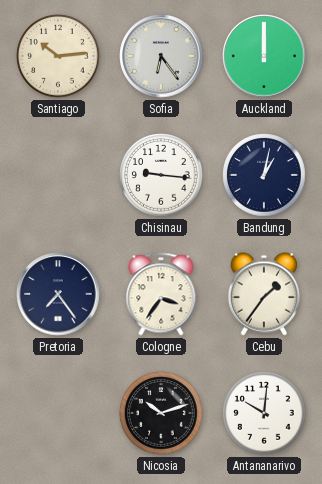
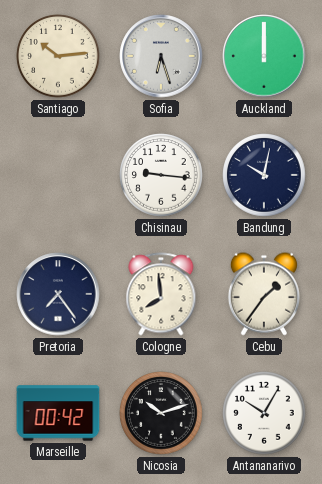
Sofia: 6:24 -> 6:27
Bandung: 1:02 -> 10:02
Cologne: 3:36 -> 7:59
Marseille: none -> 00:42
Antananarivo: 10:01 -> 10:05
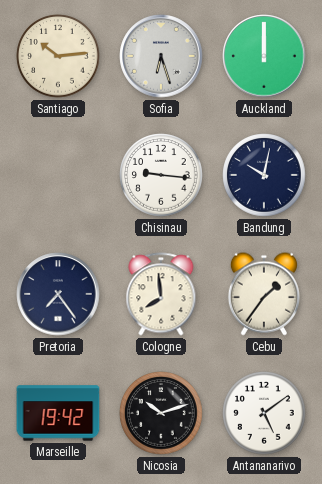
Marseille: 00:42 -> 19:42
Antananarivo: 10:05 -> 5:09
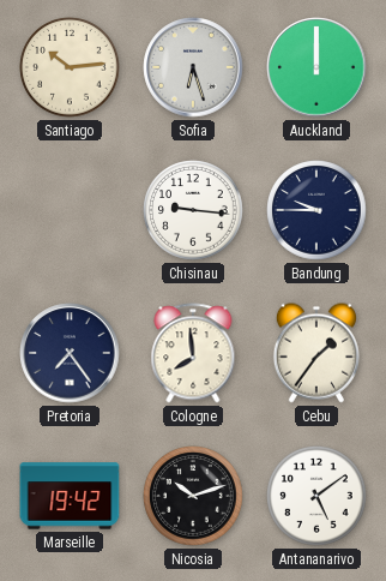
Bandung: 10:02 -> 9:45
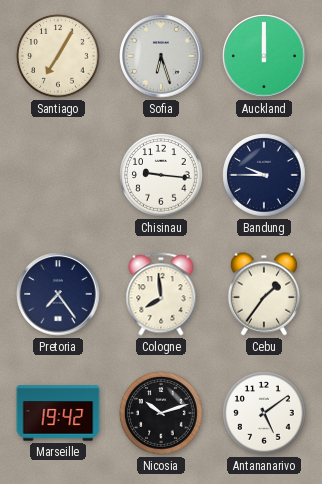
Santiago: 10:14 -> 7:05
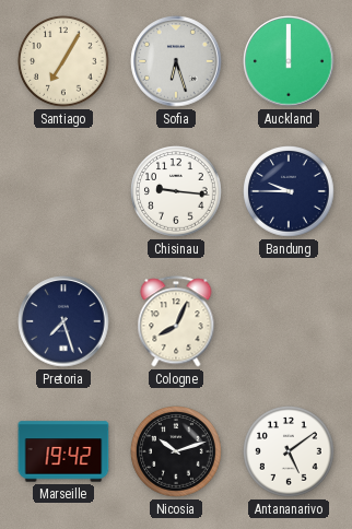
Pretoria: 7:24 -> 7:27
Cologne: 7:59 -> 8:04
Cebu: 1:36 -> none
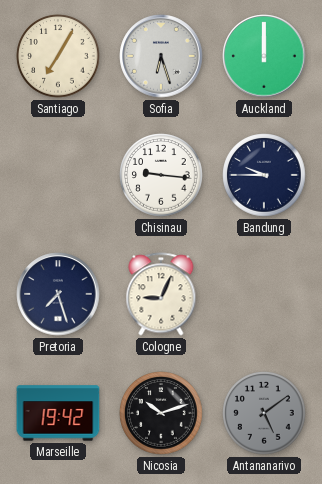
Cologne: 8:04 -> 9:04
Antananarivo dial: white -> grey
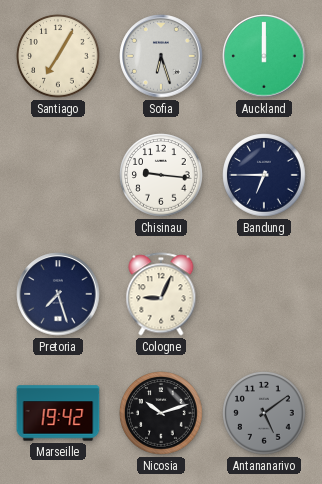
Bandung: 9:45 -> 6:45
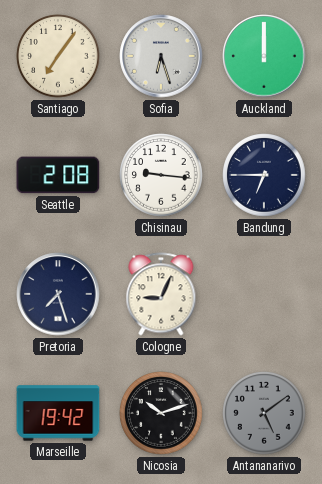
Santiago: 7:05 -> 7:06
Seattle: none -> 2:08
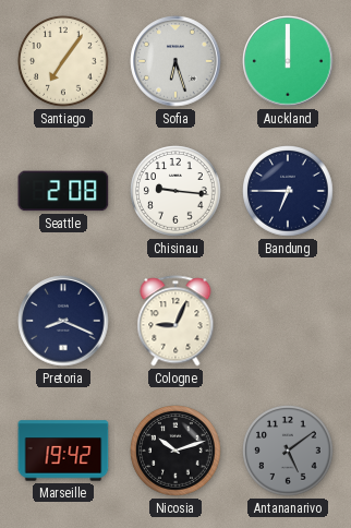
Pretoria: 7:27 -> 8:19
